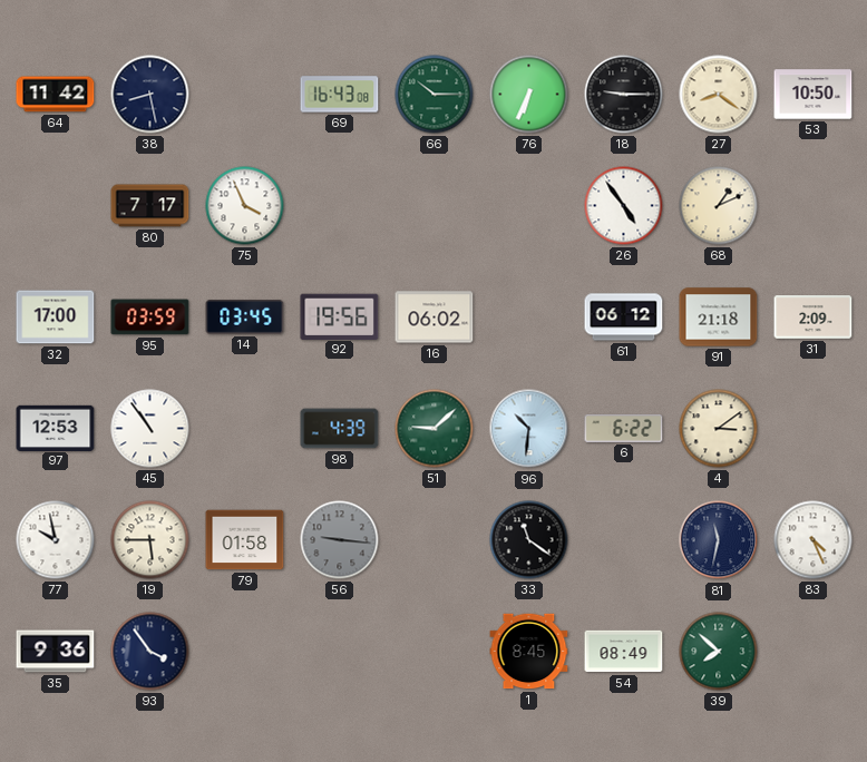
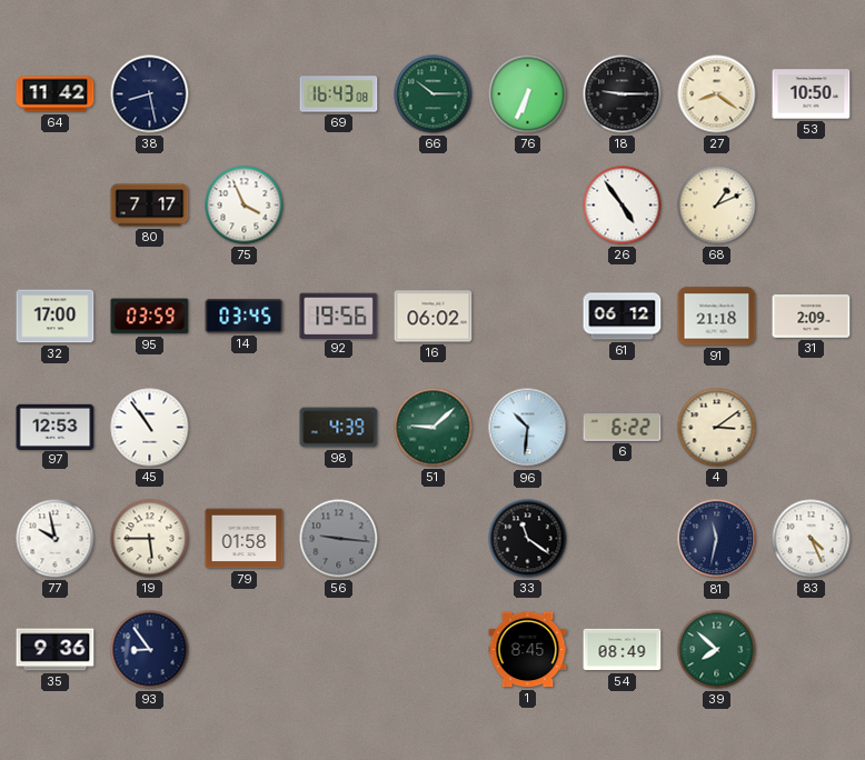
93: 3:54 -> 8:54
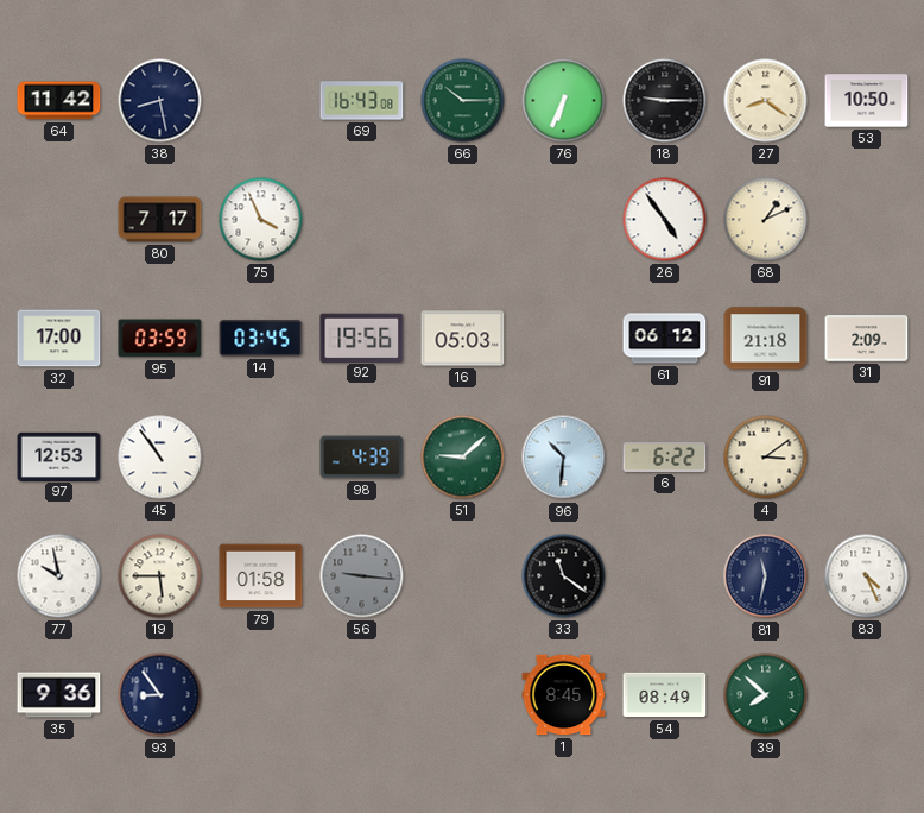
16: 06:02 -> 05:03
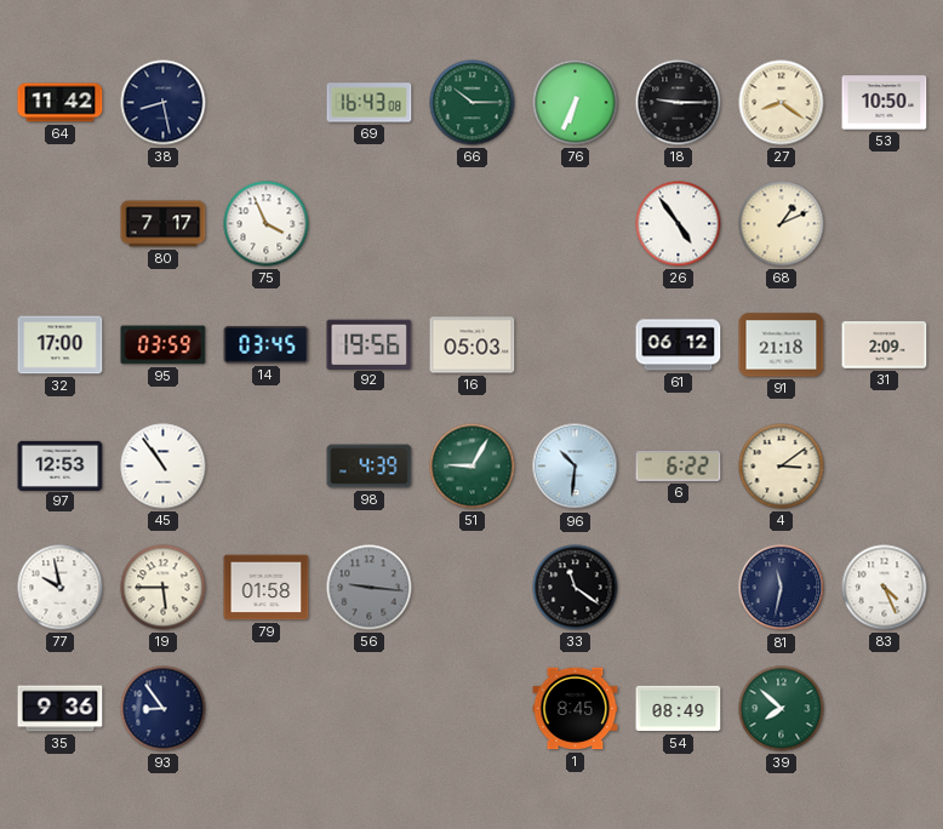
51: 9:08 -> 9:05
